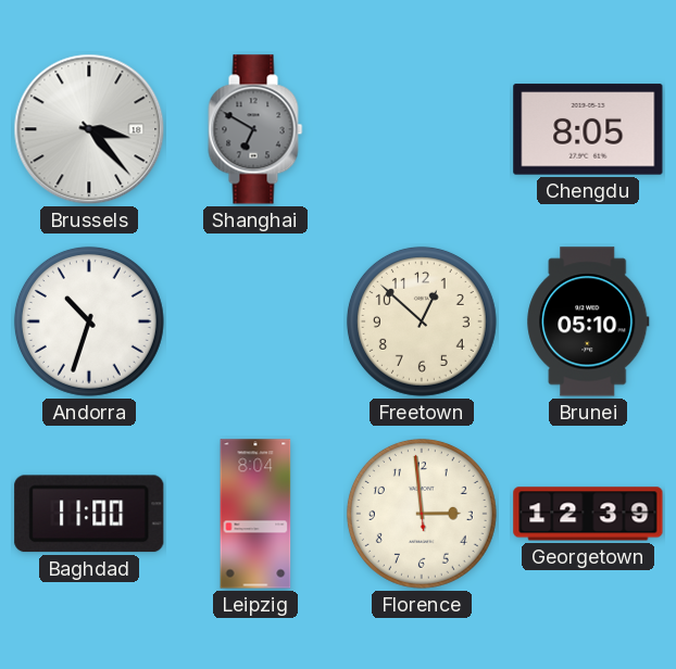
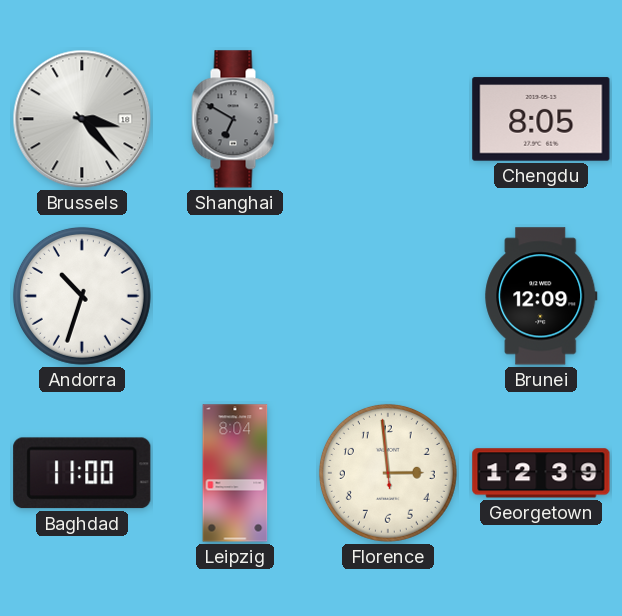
Freetown: 12:52 -> none
Brunei: 05:10 -> 12:09
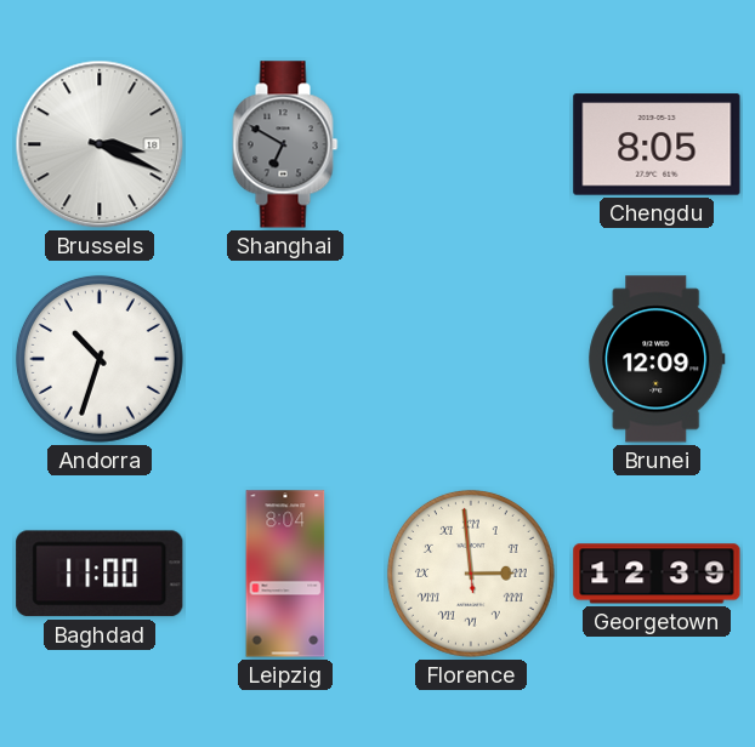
Brussels: 3:23 -> 3:19
Florence numerals: Arabic -> Roman
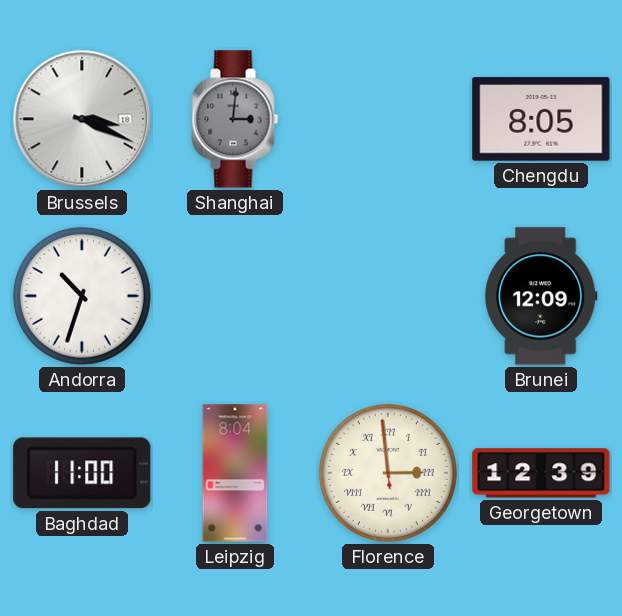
Shanghai: 6:50 -> 3:01
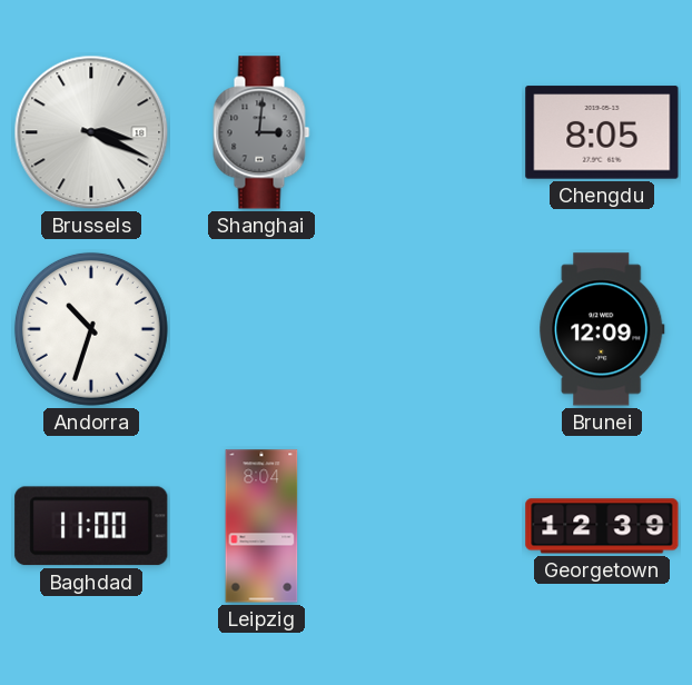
Florence: 2:58 -> none
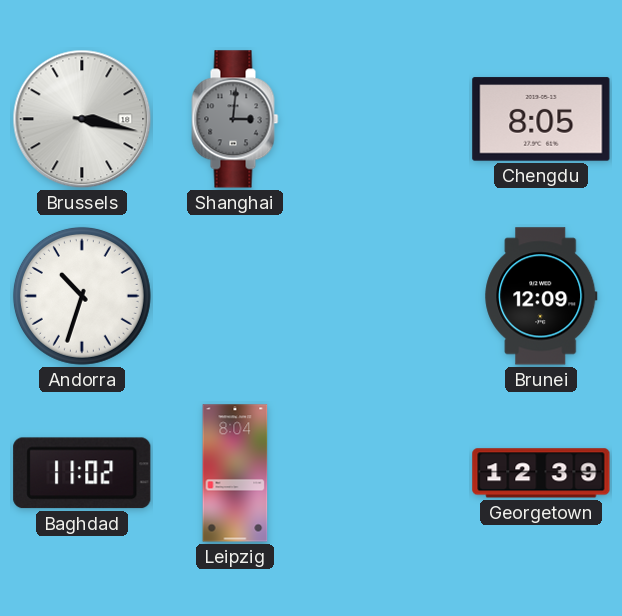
Brussels: 3:19 -> 3:17
Baghdad: 11:00 -> 11:02
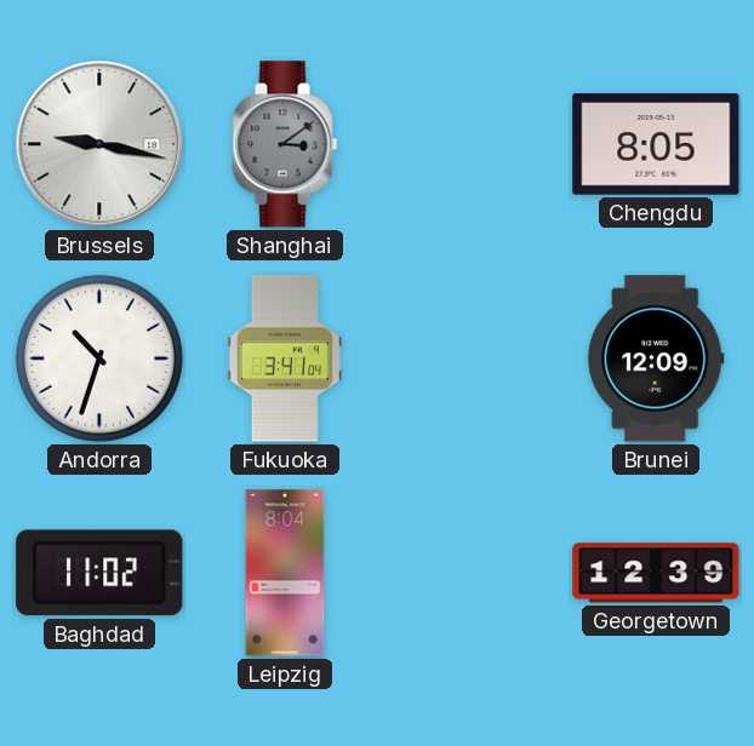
Brussels: 3:17 -> 9:17
Shanghai: 3:01 -> 3:09
Fukuoka: none -> 3:41
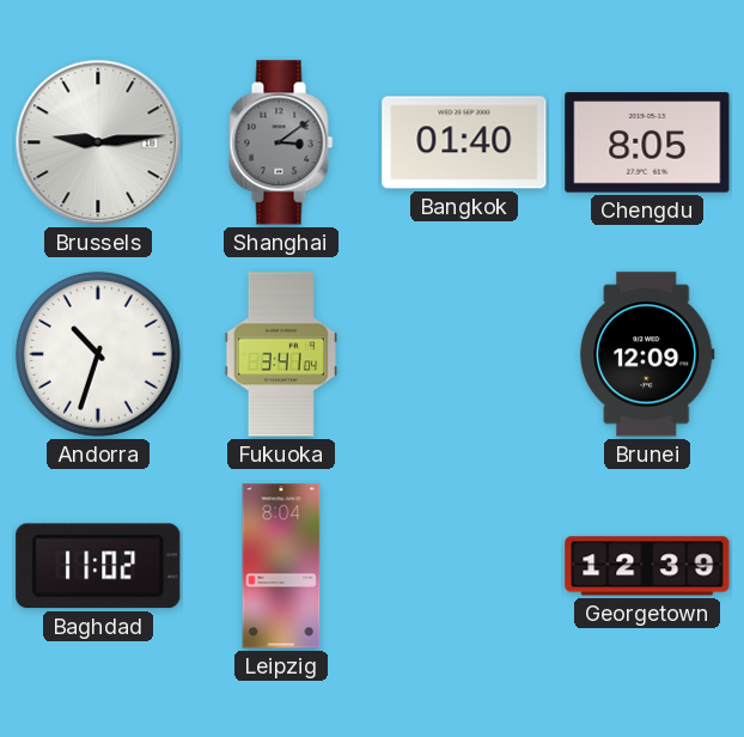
Brussels: 9:17 -> 9:14
Bangkok: none -> 01:40
